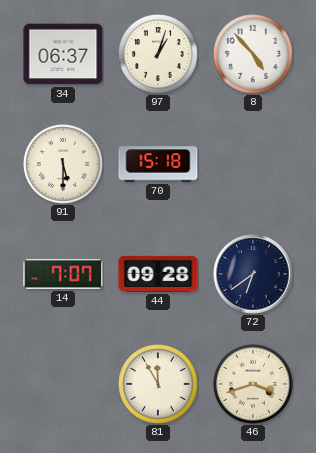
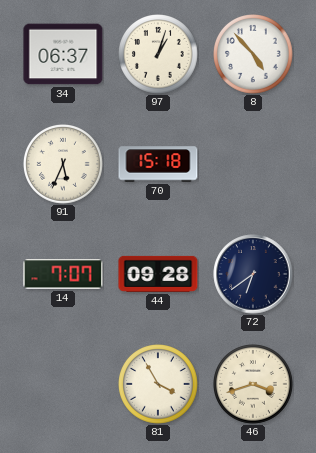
91: 5:30 -> 5:34
81: 11:55 -> 3:55
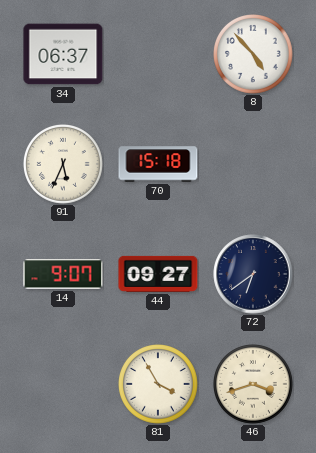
97: 1:03 -> none
14: 7:07 -> 9:07
44: 09:28 -> 09:27
